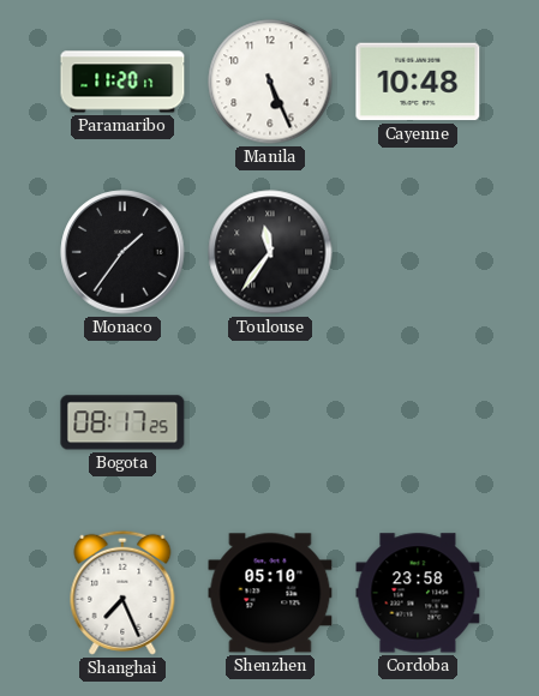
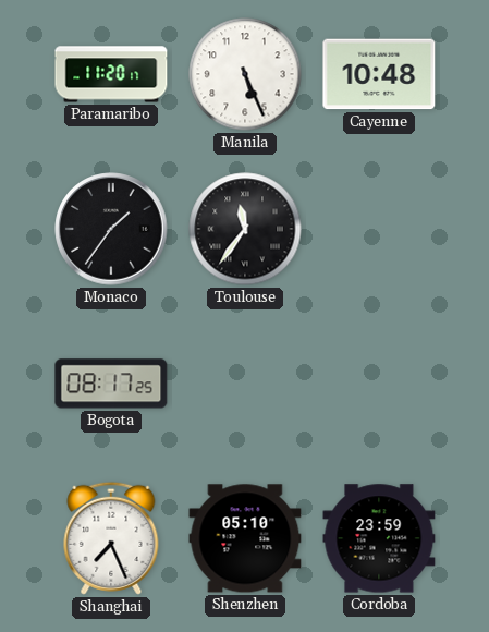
Cordoba: 23:58 -> 23:59
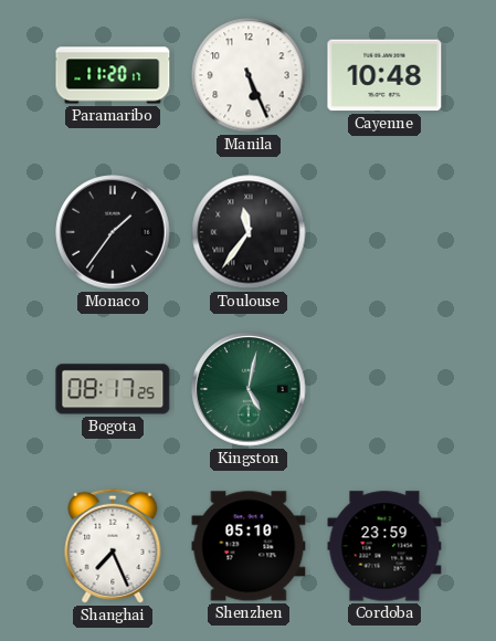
Kingston: none -> 5:02
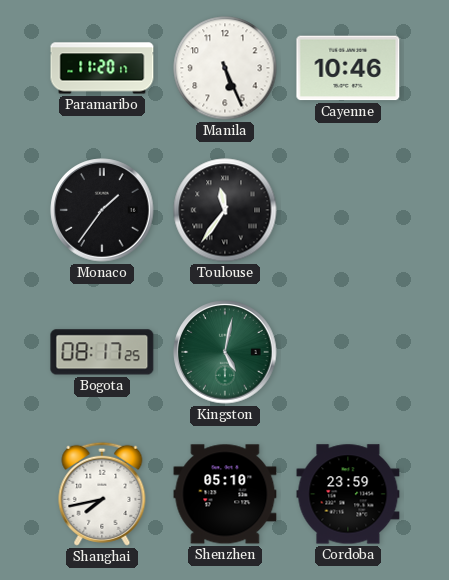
Cayenne: 10:48 -> 10:46
Shanghai: 7:26 -> 7:43
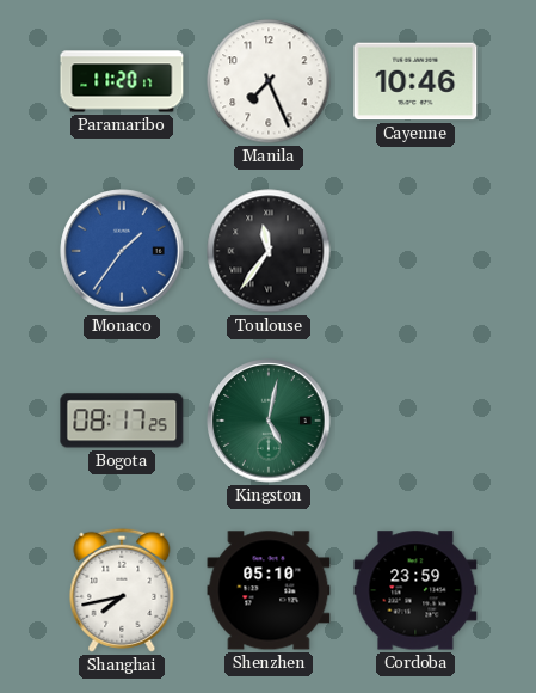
Manila: 5:26 -> 7:26
Monaco dial: black -> blue
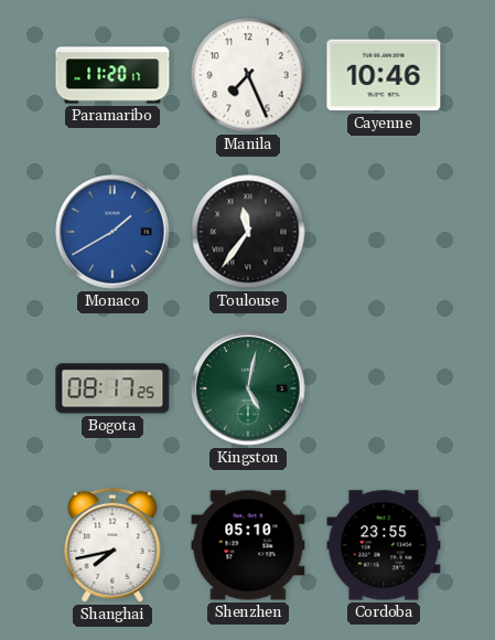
Monaco: 1:36 -> 1:40
Cordoba: 23:59 -> 23:55
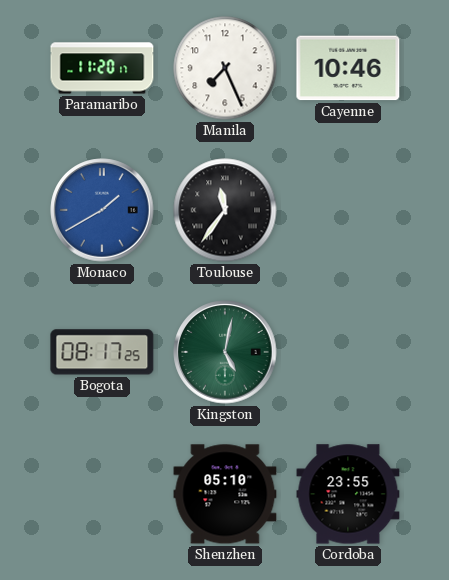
Shanghai: 7:43 -> none
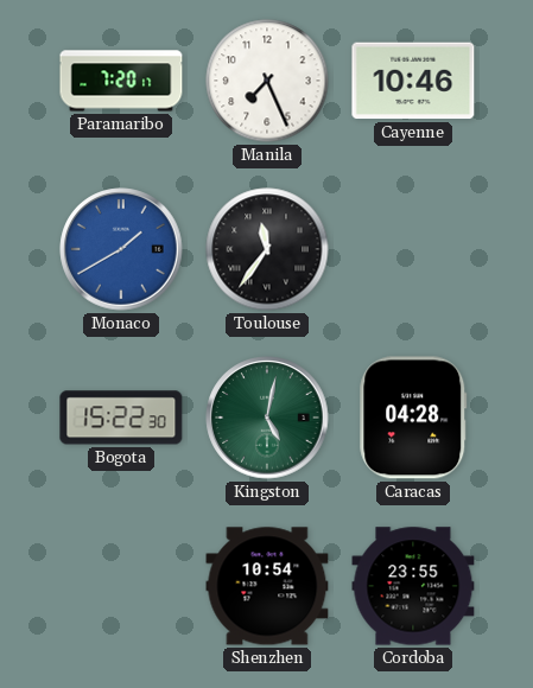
Paramaribo: 11:20 -> 7:20
Bogota: 08:17 -> 15:22
Caracas: none -> 04:28
Shenzhen: 05:10 -> 10:54
